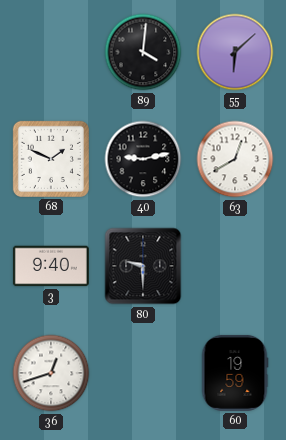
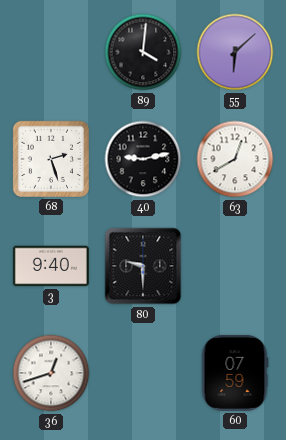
68: 1:49 -> 2:27
60: 19:59 -> 07:59
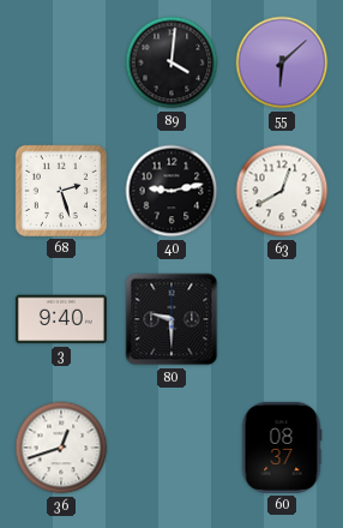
60: 07:59 -> 08:37
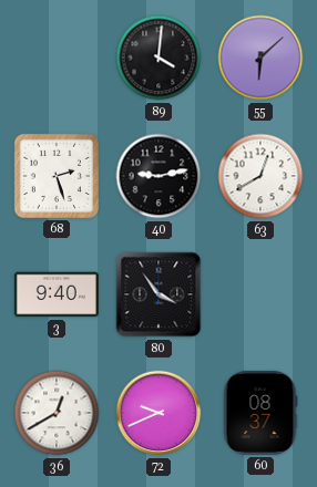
80: 9:30 -> 3:54
36: 12:42 -> 12:40
72: none -> 9:41
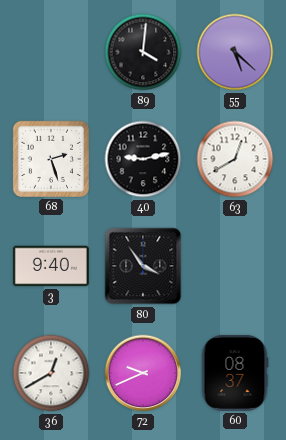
55: 6:08 -> 5:22
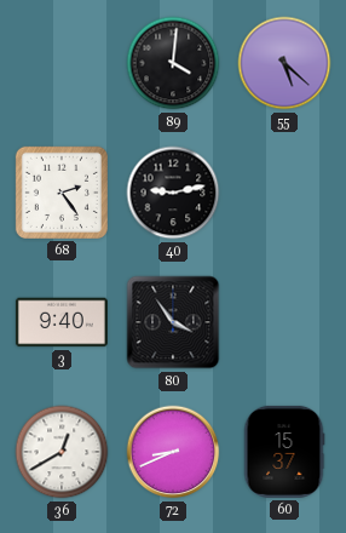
68: 2:27 -> 2:24
63: 12:40 -> none
72: 9:41 -> 8:41
60: 08:37 -> 15:37
